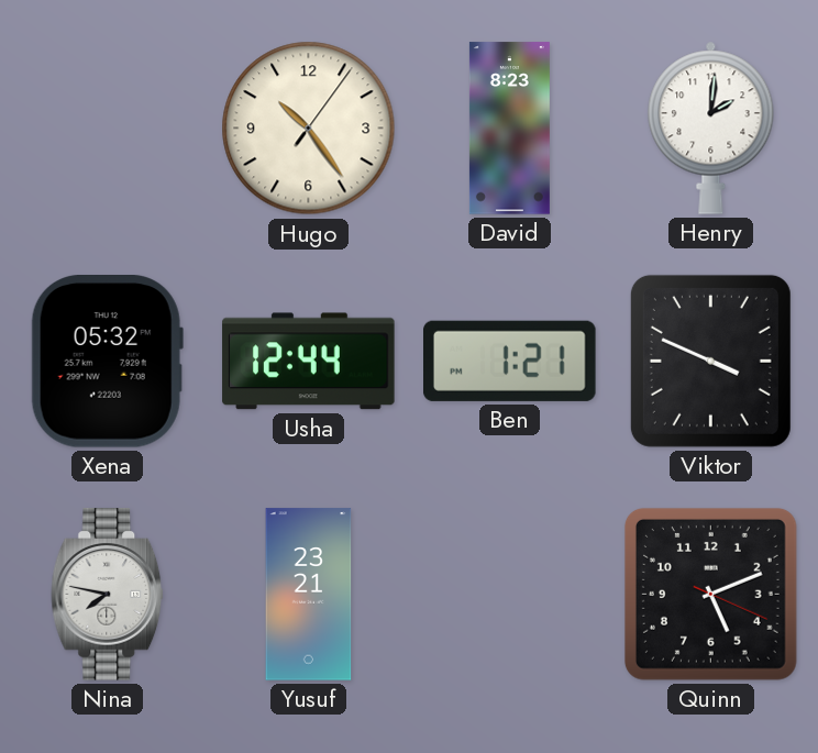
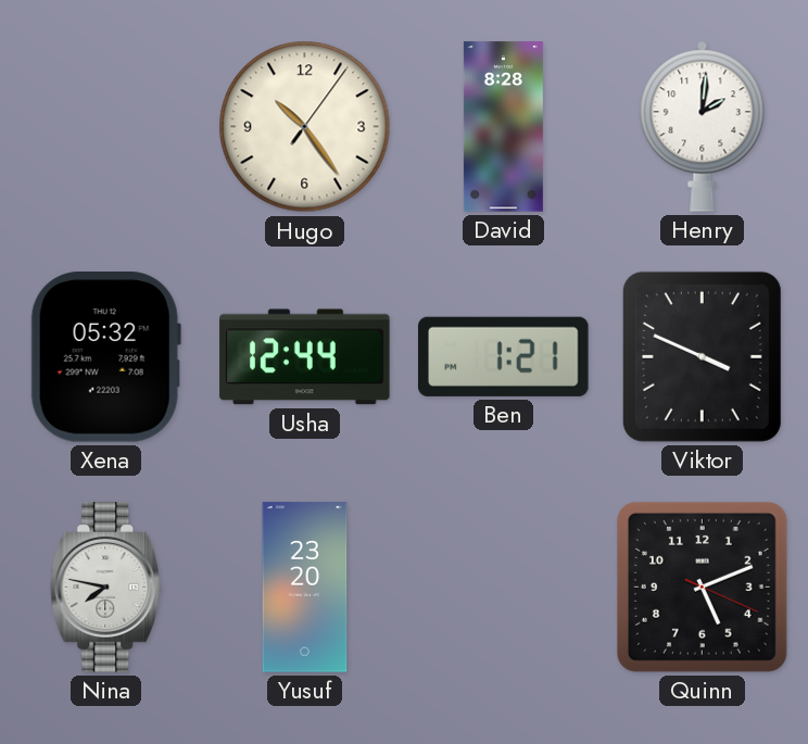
David: 8:23 -> 8:28
Yusuf: 23:21 -> 23:20
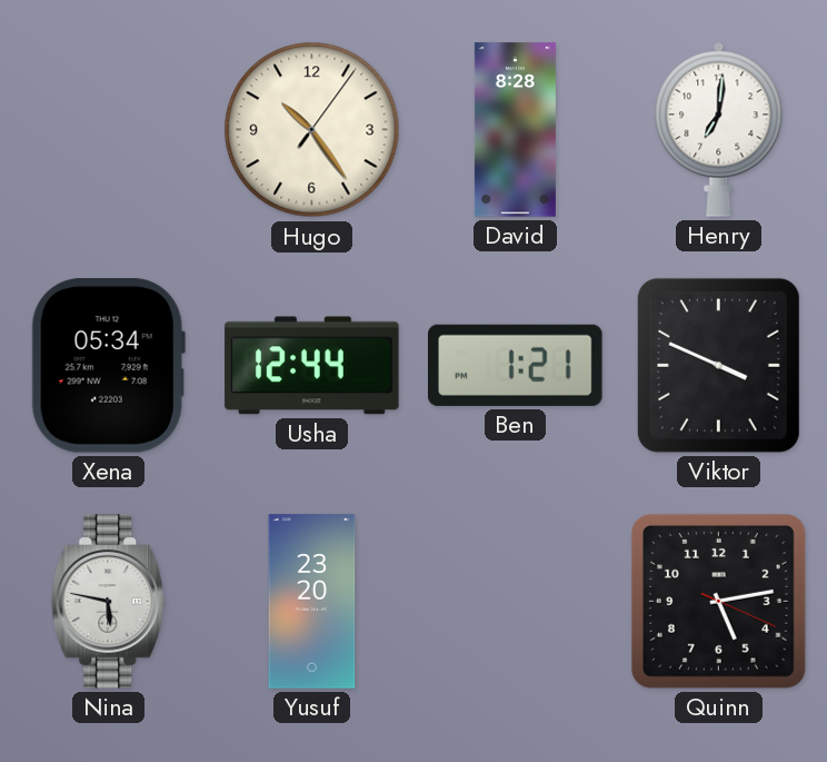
Henry: 2:01 -> 7:01
Xena: 05:32 -> 05:34
Nina: 7:47 -> 5:47
Quinn: 5:11 -> 5:13
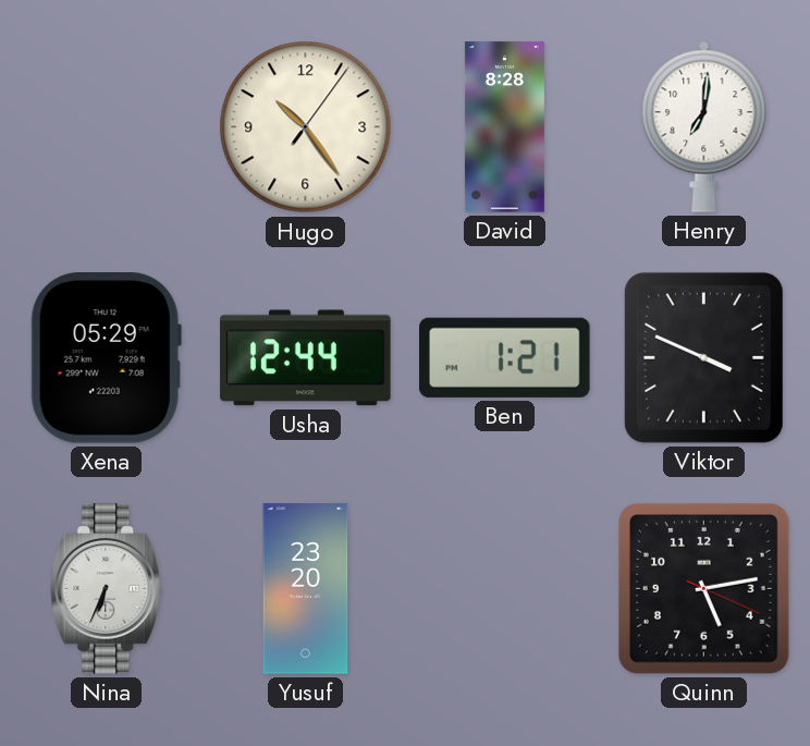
Xena: 05:34 -> 05:29
Nina: 5:47 -> 6:34
